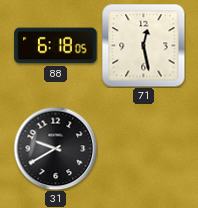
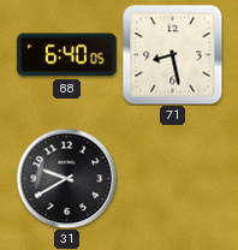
88: 6:18 -> 6:40
71: 12:28 -> 8:28
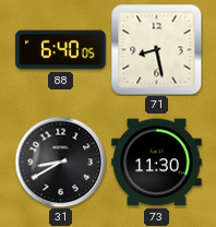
31: 9:40 -> 8:40
73: none -> 11:30
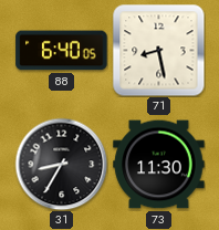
31: 8:40 -> 8:35
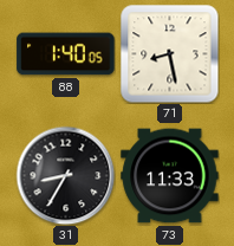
88: 6:40 -> 1:40
73: 11:30 -> 11:33
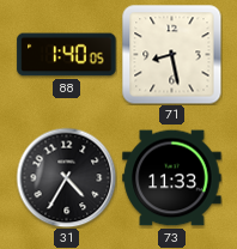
31: 8:35 -> 4:35
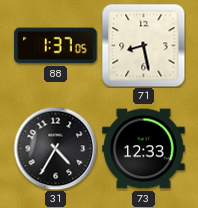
88: 1:40 -> 1:37
73: 11:33 -> 12:33
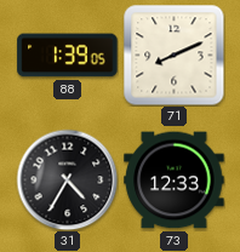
88: 1:37 -> 1:39
71: 8:28 -> 8:11
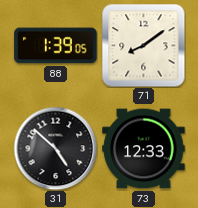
71: 8:11 -> 8:09
31: 4:35 -> 4:52
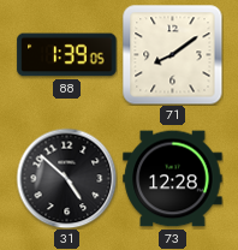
73: 12:33 -> 12:28
